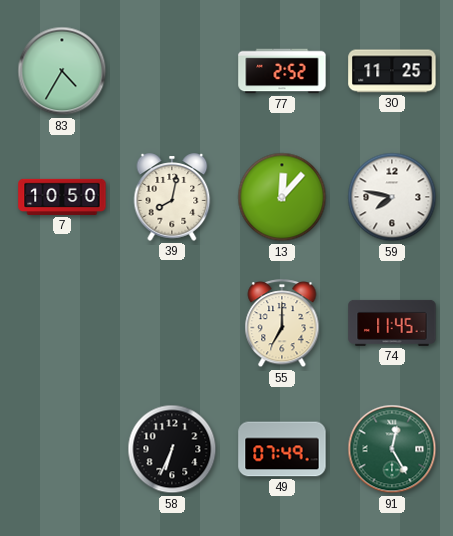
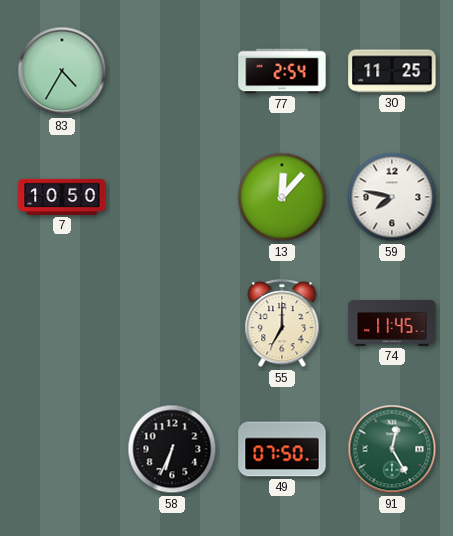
77: 2:52 -> 2:54
39: 8:02 -> none
49: 07:49 -> 07:50
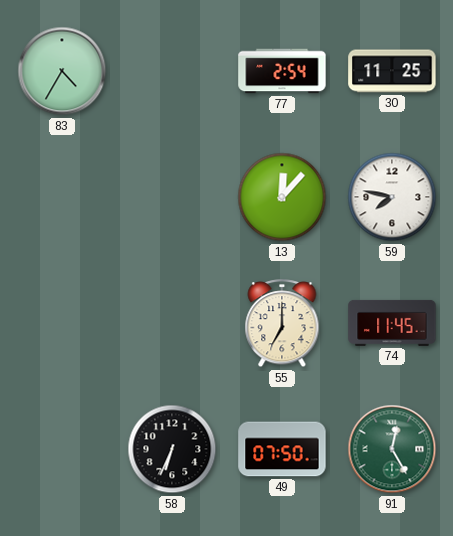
7: 10:50 -> none
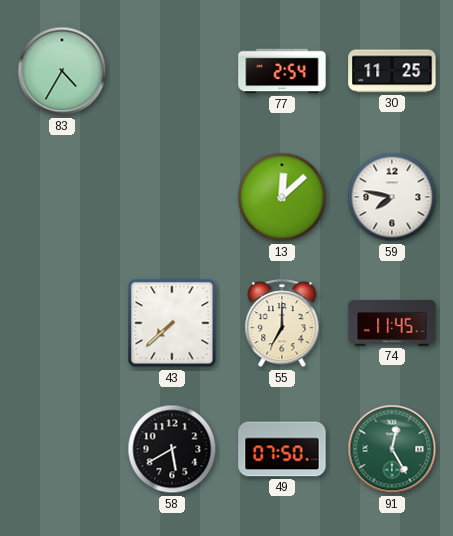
13: 12:07 -> 12:08
43: none -> 7:38
58: 6:34 -> 5:40
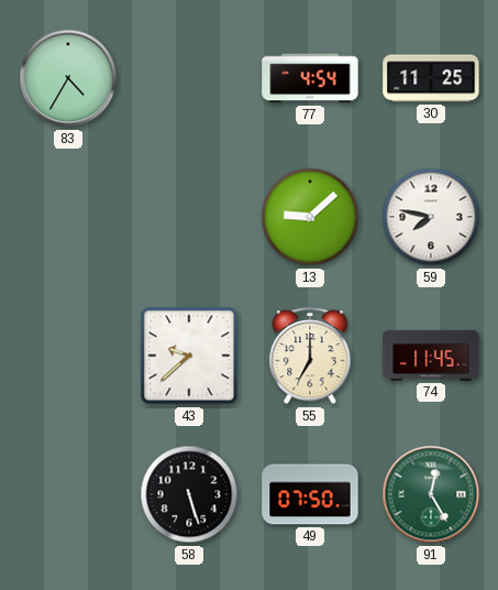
77: 2:54 -> 4:54
13: 12:08 -> 9:08
43: 7:38 -> 9:38
58: 5:40 -> 5:27
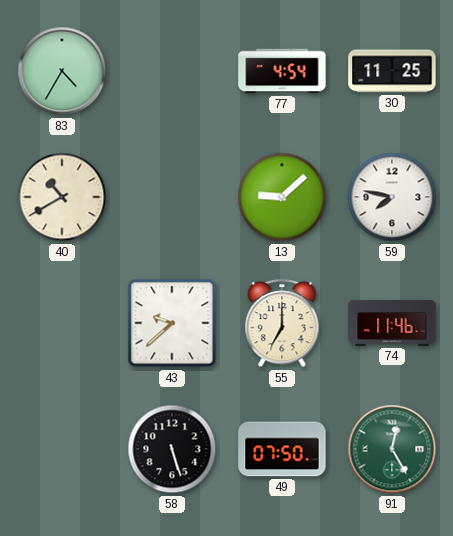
40: none -> 10:40
74: 11:45 -> 11:46
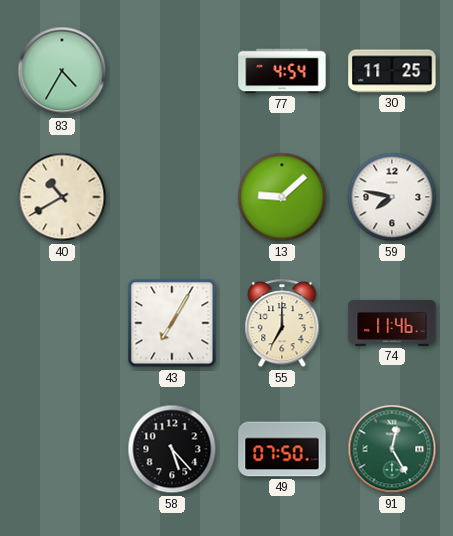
43: 9:38 -> 7:05
58: 5:27 -> 5:23
